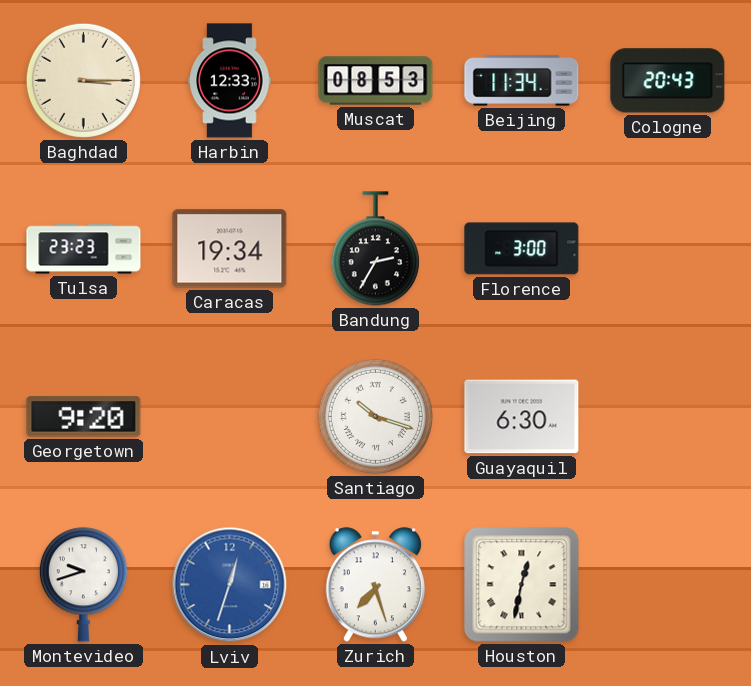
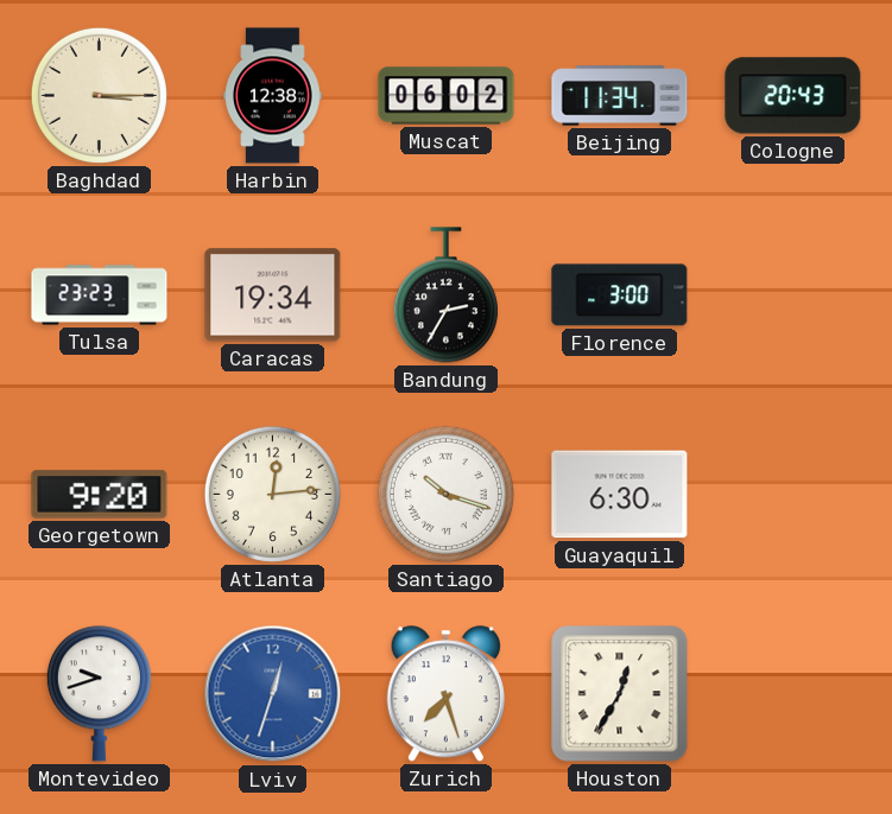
Harbin: 12:33 -> 12:38
Muscat: 08:53 -> 06:02
Atlanta: none -> 12:14
Houston: 12:32 -> 12:35
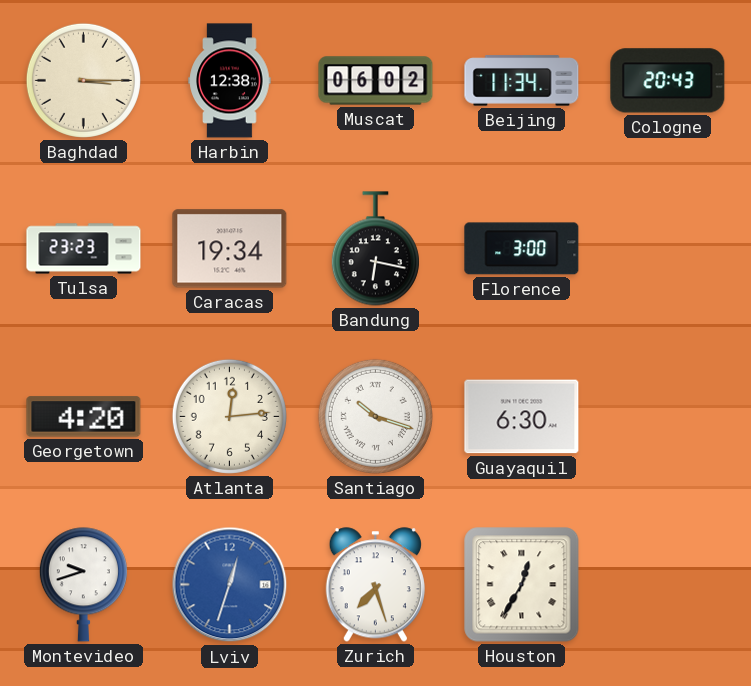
Bandung: 2:35 -> 6:17
Georgetown: 9:20 -> 4:20
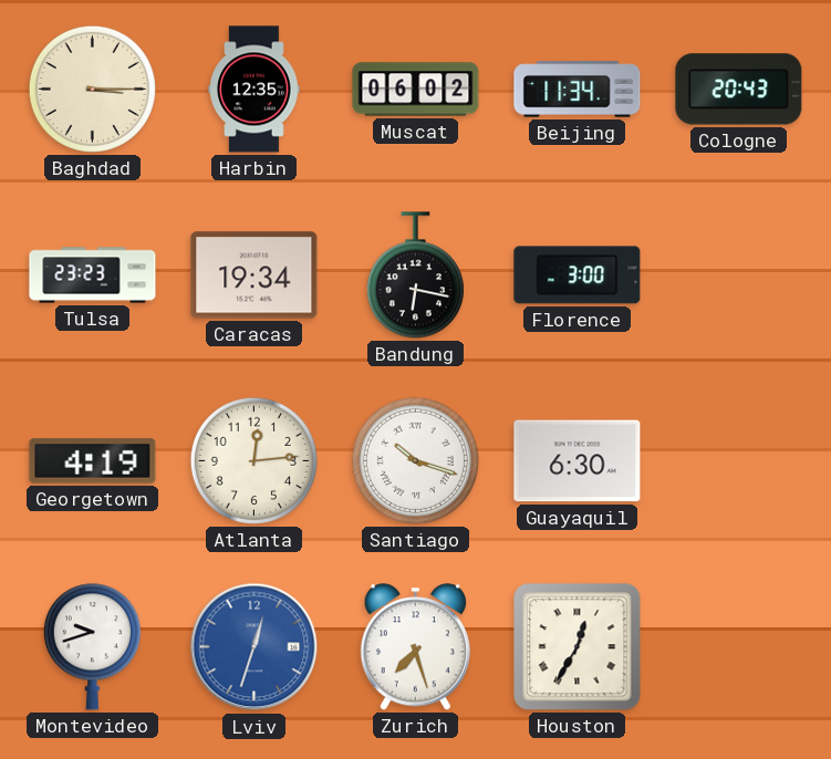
Harbin: 12:38 -> 12:35
Georgetown: 4:20 -> 4:19
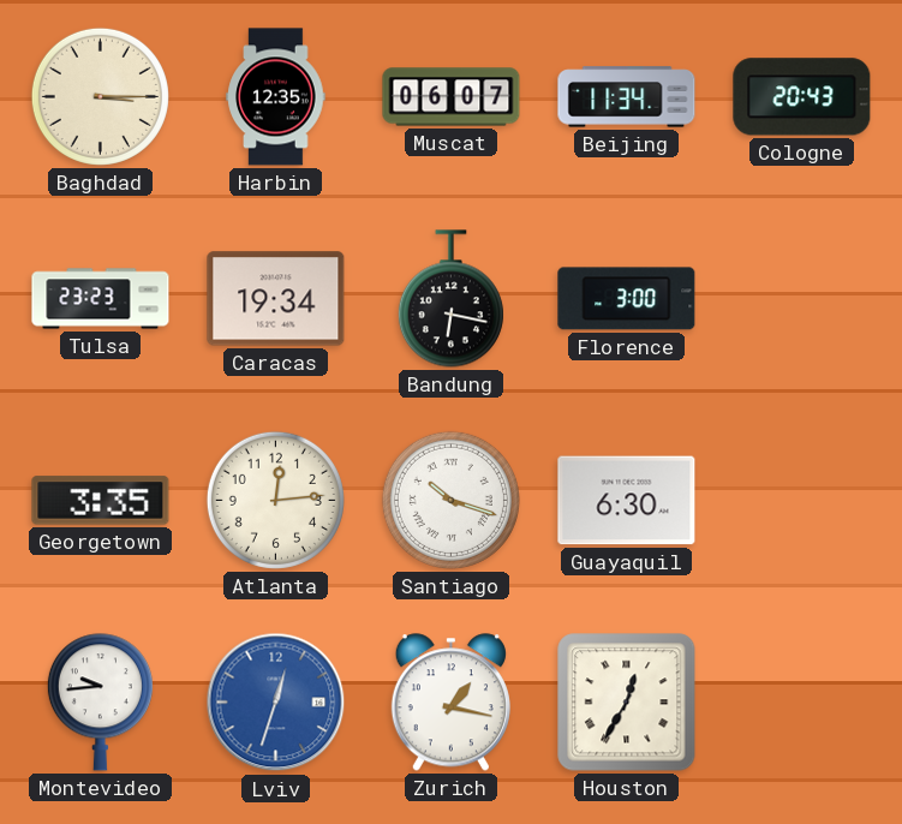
Muscat: 06:02 -> 06:07
Georgetown: 4:19 -> 3:35
Montevideo: 9:42 -> 9:44
Zurich: 7:27 -> 1:17
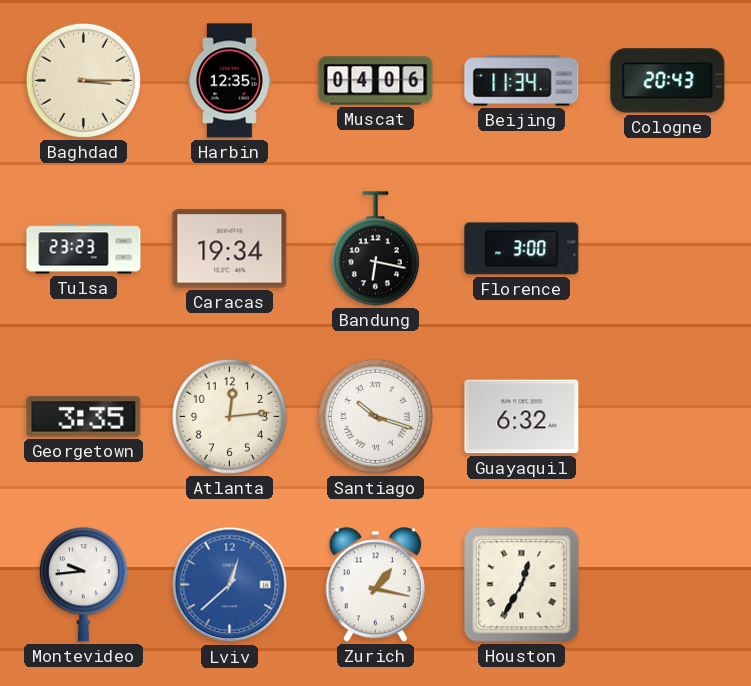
Muscat: 06:07 -> 04:06
Guayaquil: 6:30 -> 6:32
Lviv: 12:33 -> 12:38
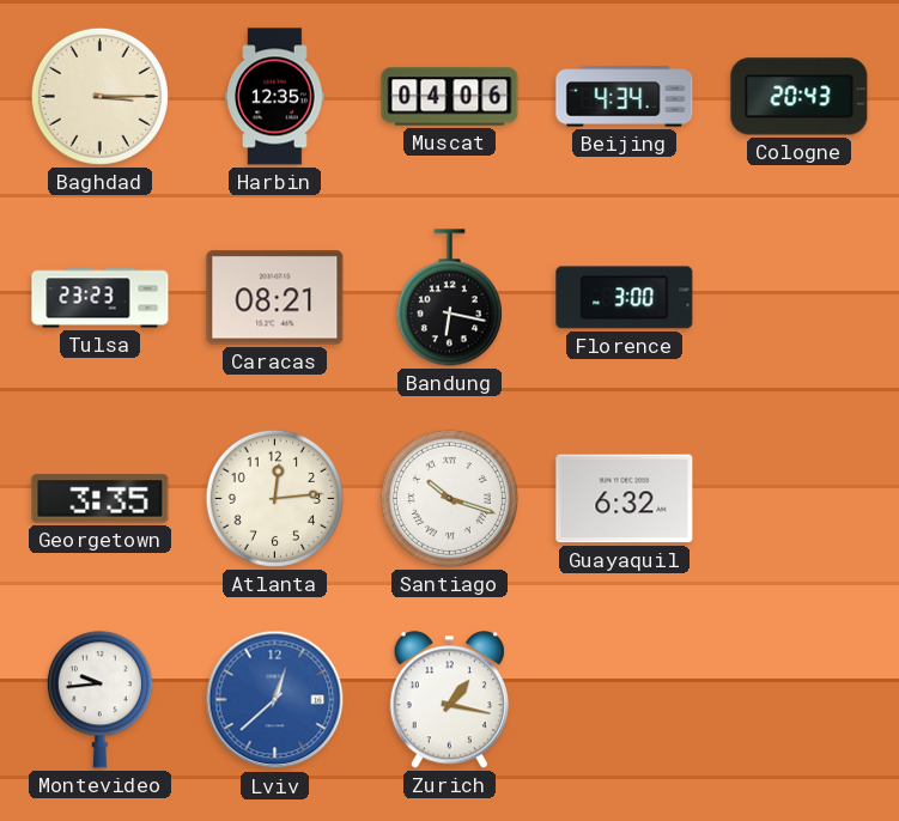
Beijing: 11:34 -> 4:34
Caracas: 19:34 -> 08:21
Houston: 12:35 -> none
